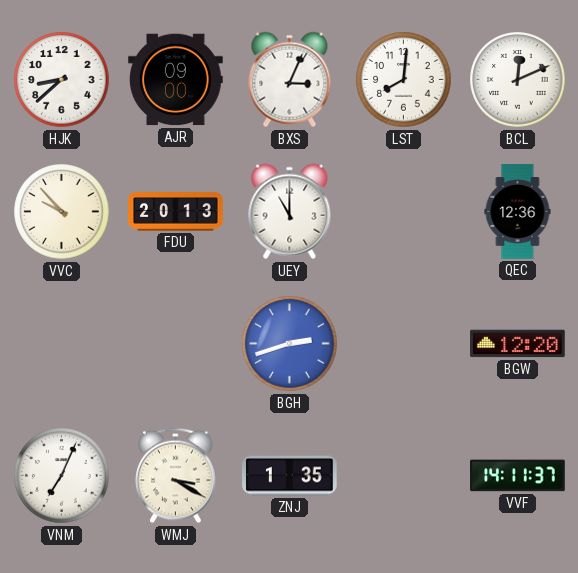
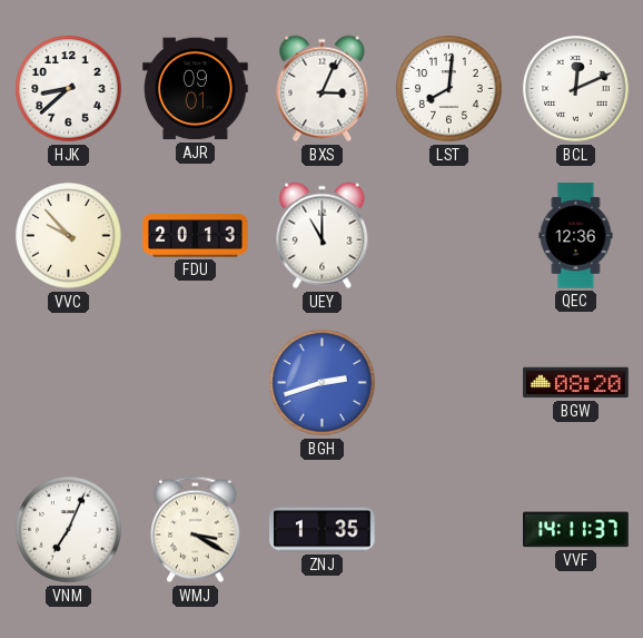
AJR: 09:00 -> 09:01
BGW: 12:20 -> 08:20
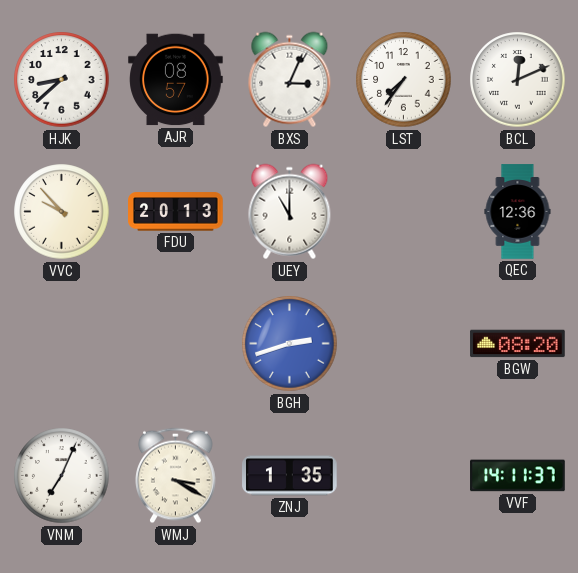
AJR: 09:01 -> 08:57
LST: 8:01 -> 7:36
